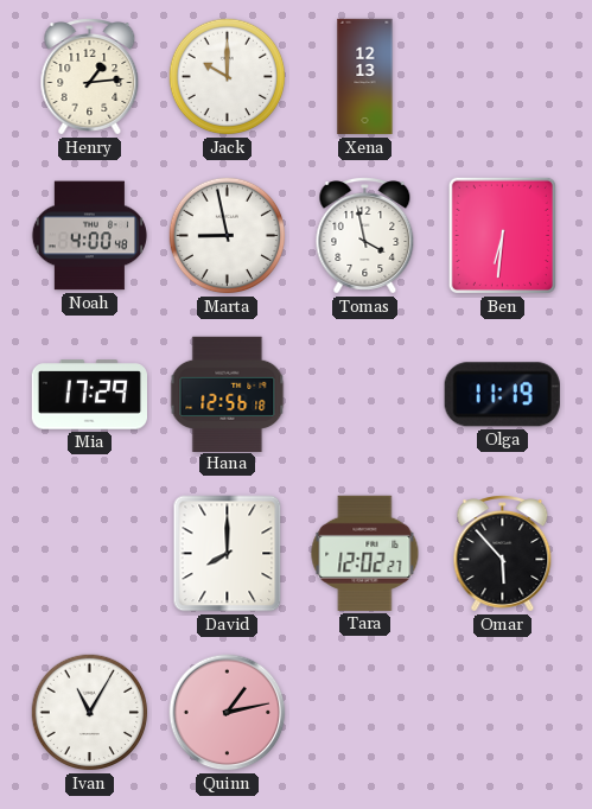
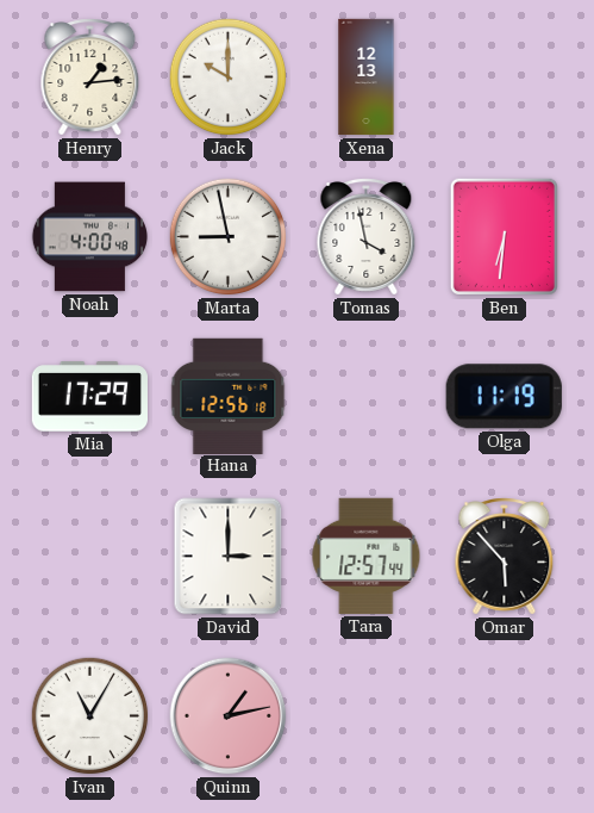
David: 8:00 -> 3:00
Tara: 12:02 -> 12:57
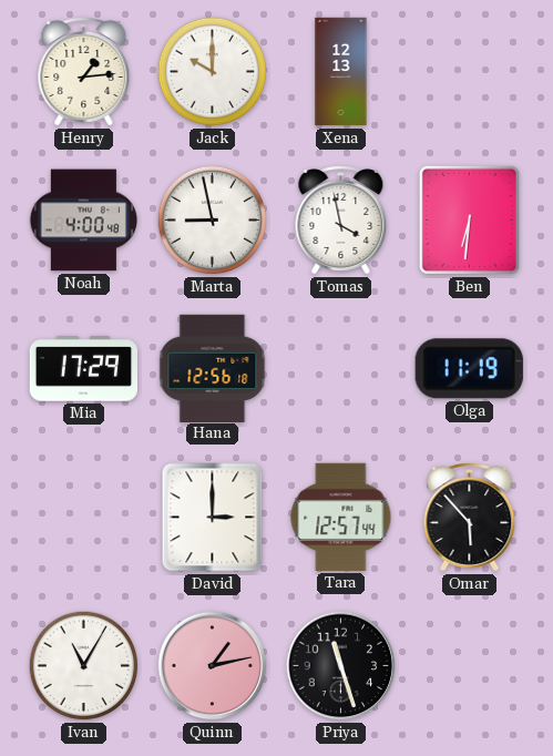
Priya: none -> 11:27
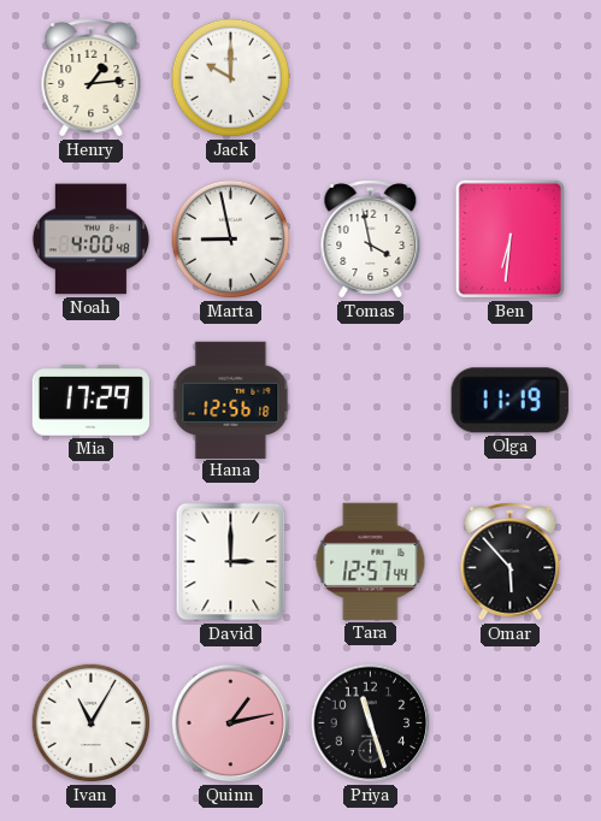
Xena: 12:13 -> none
